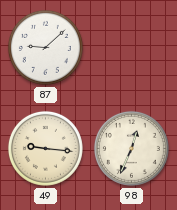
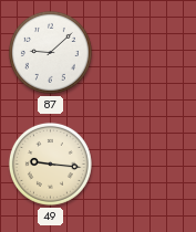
98: 12:34 -> none
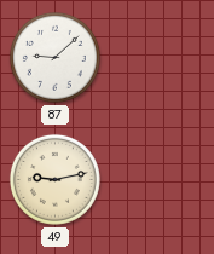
49: 9:16 -> 9:13
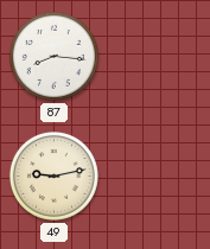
87: 9:08 -> 8:16
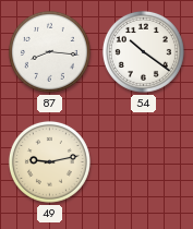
54: none -> 10:21
